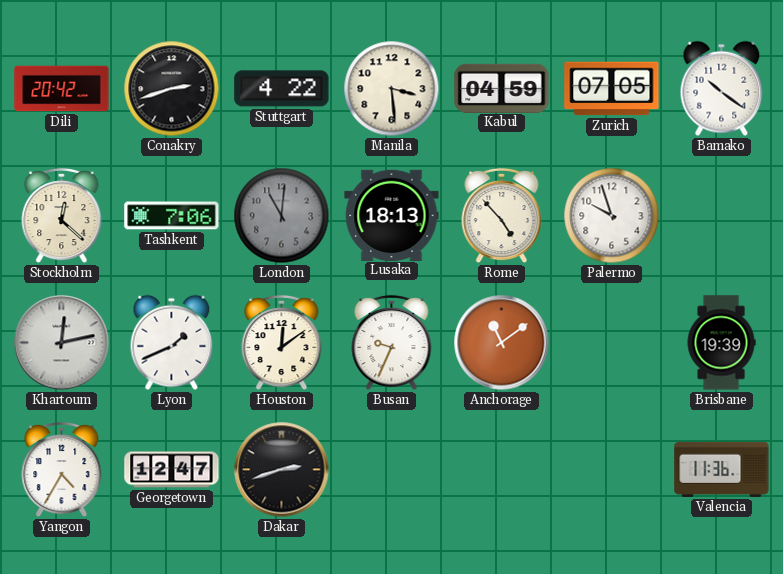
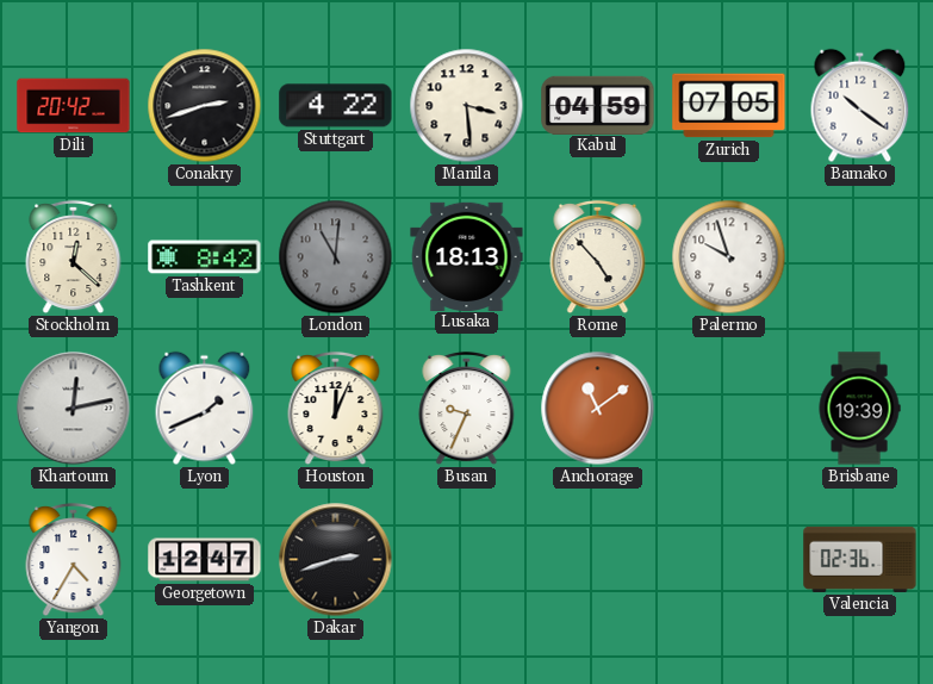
Tashkent: 7:06 -> 8:42
Houston: 12:09 -> 12:04
Valencia: 11:36 -> 02:36
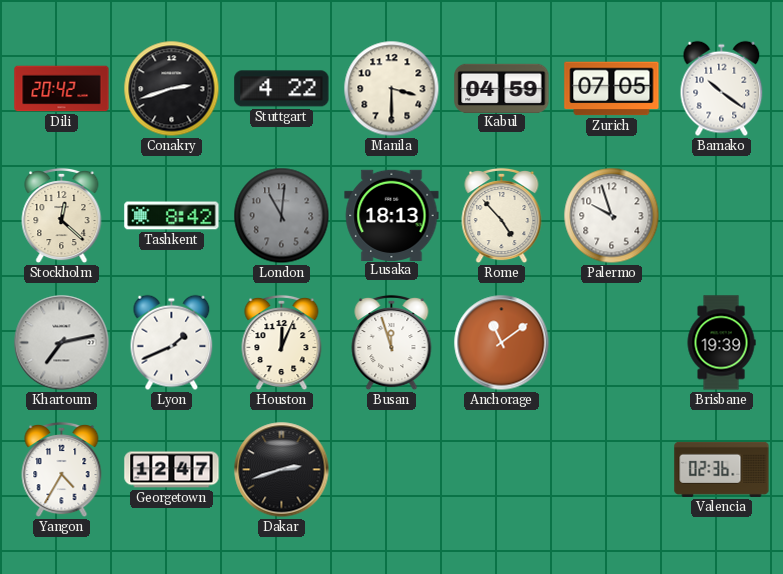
Manila: 3:29 -> 3:30
Khartoum: 12:13 -> 7:13
Busan: 9:34 -> 11:57
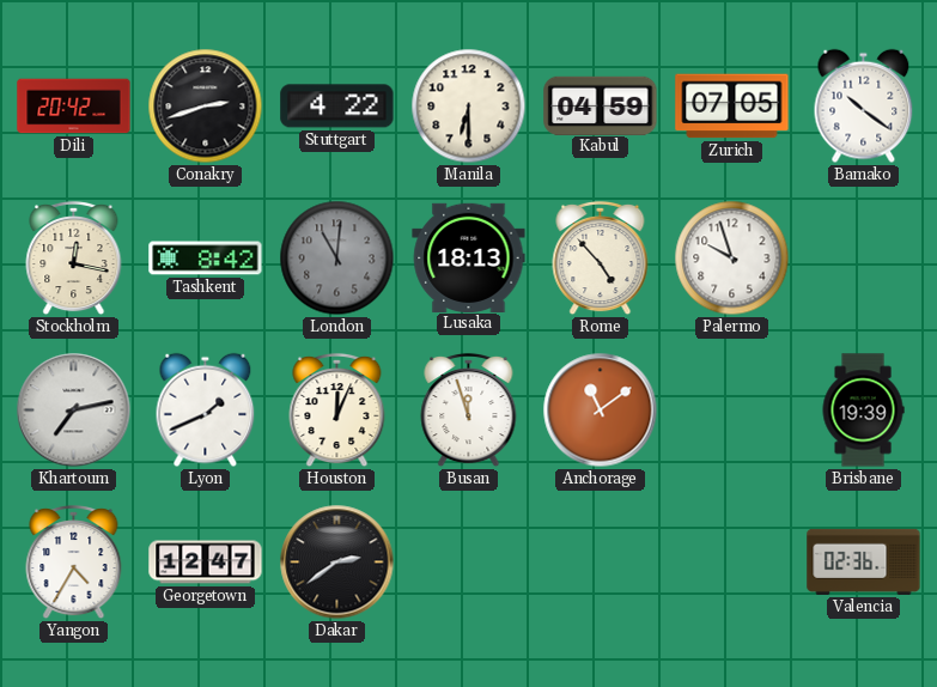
Manila: 3:30 -> 6:30
Stockholm: 12:22 -> 12:17
Dakar: 2:42 -> 2:39
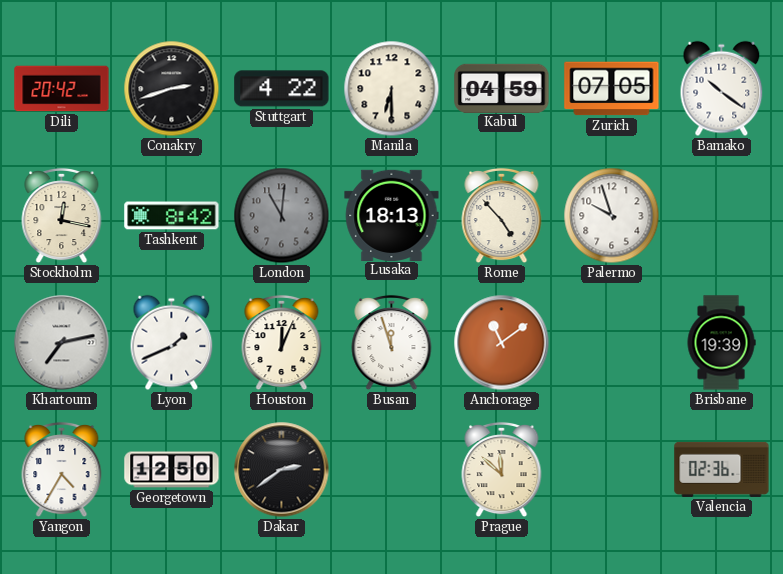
Georgetown: 12:47 -> 12:50
Prague: none -> 11:52
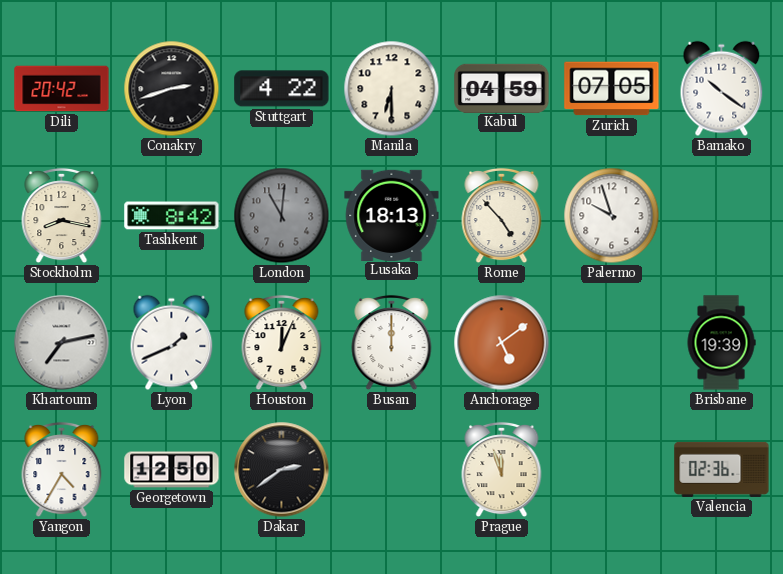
Stockholm: 12:17 -> 8:17
Busan: 11:57 -> 12:00
Anchorage: 11:09 -> 5:09
Prague: 11:52 -> 11:57
